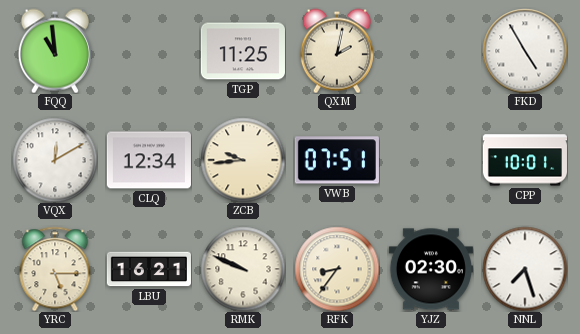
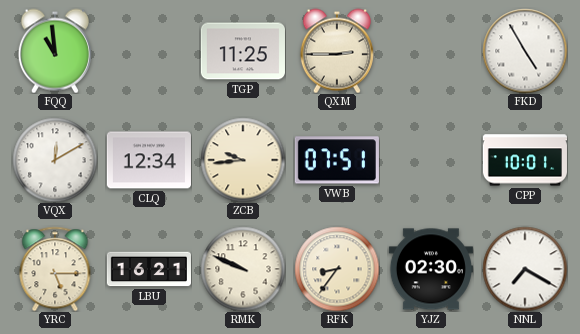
QXM: 2:02 -> 2:45
NNL: 7:27 -> 7:20
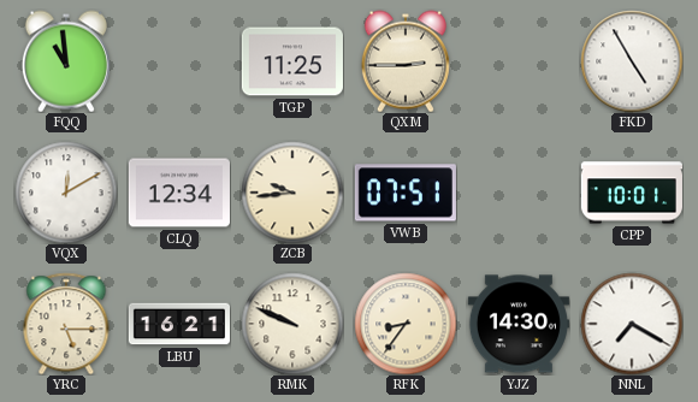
YJZ: 02:30 -> 14:30
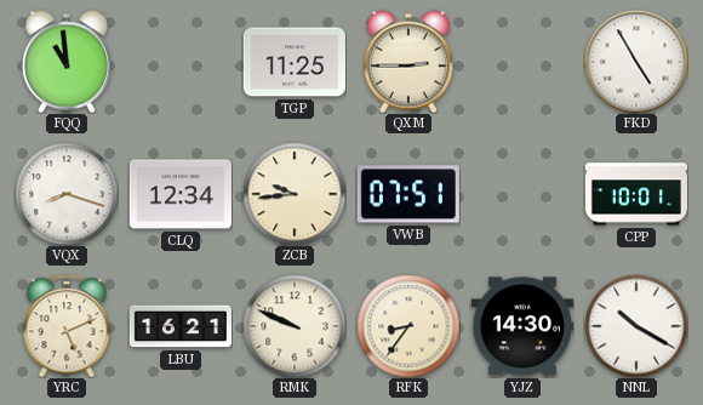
VQX: 12:10 -> 8:18
YRC: 5:15 -> 5:11
NNL: 7:20 -> 10:20
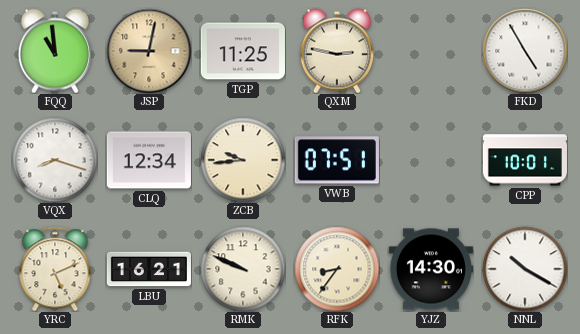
JSP: none -> 9:02
QXM: 2:45 -> 2:47
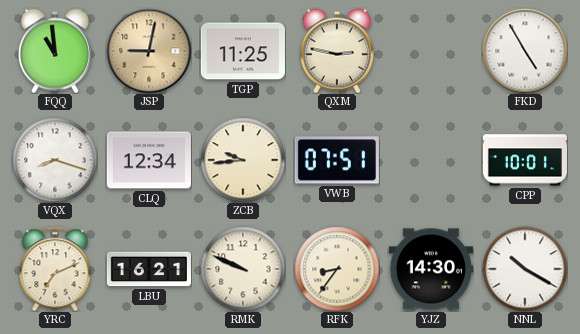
YRC: 5:11 -> 7:11
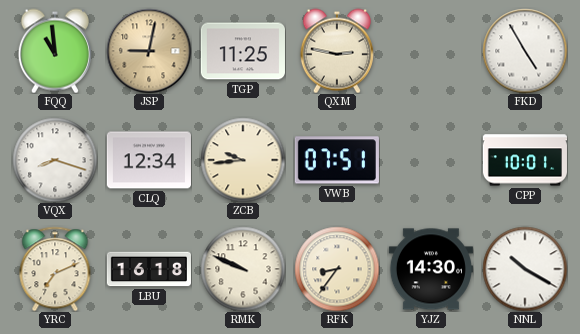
LBU: 16:21 -> 16:18
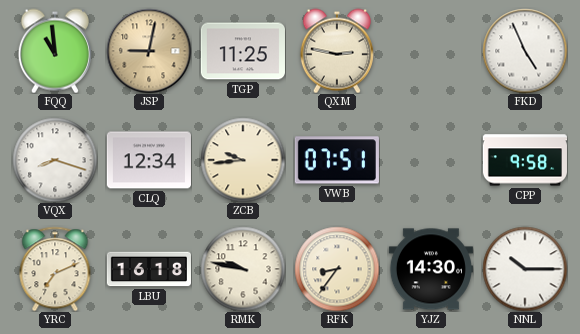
FKD: 4:55 -> 4:56
CPP: 10:01 -> 9:58
RMK: 9:49 -> 9:47
NNL: 10:20 -> 10:15
